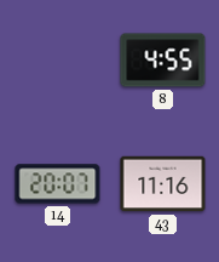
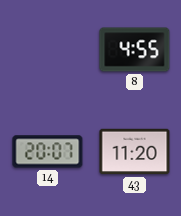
43: 11:16 -> 11:20
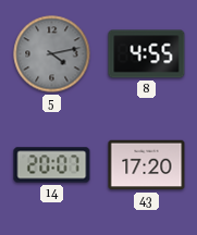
5: none -> 4:13
43: 11:20 -> 17:20
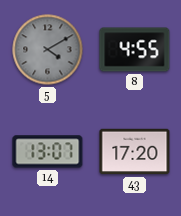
5: 4:13 -> 4:10
14: 20:07 -> 13:07
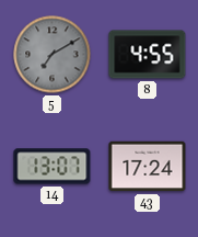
5: 4:10 -> 7:10
43: 17:20 -> 17:24
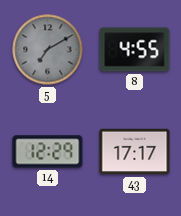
14: 13:07 -> 12:29
43: 17:24 -> 17:17
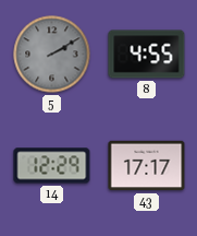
5: 7:10 -> 2:10
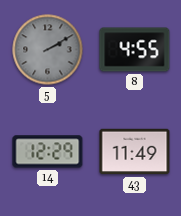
43: 17:17 -> 11:49
